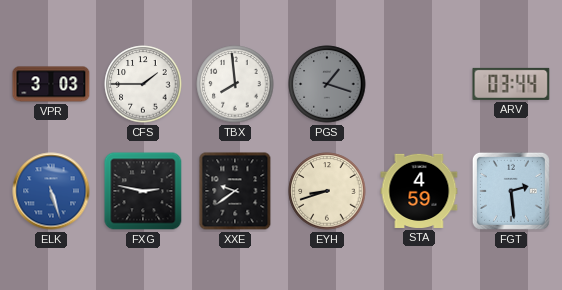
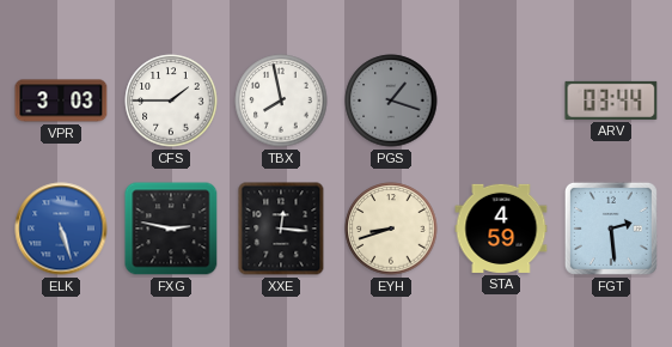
TBX: 7:59 -> 7:58
XXE: 9:39 -> 12:16
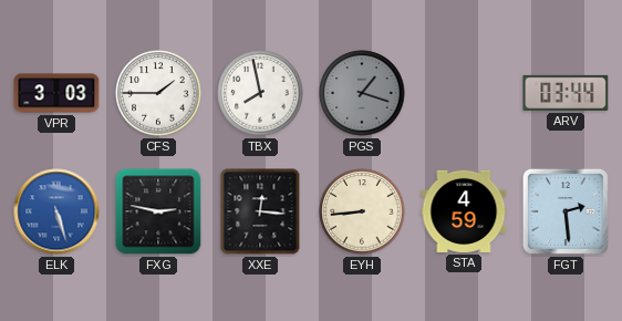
EYH: 8:42 -> 8:44
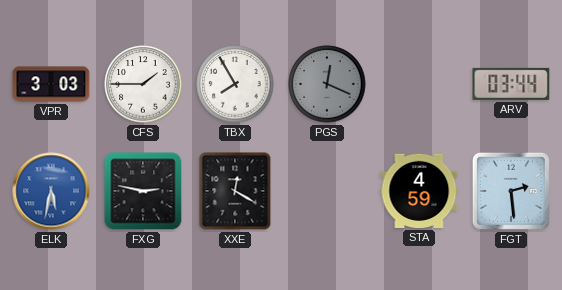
TBX: 7:58 -> 7:55
PGS: 1:18 -> 12:19
ELK: 5:27 -> 5:32
XXE: 12:16 -> 12:20
EYH: 8:44 -> none
